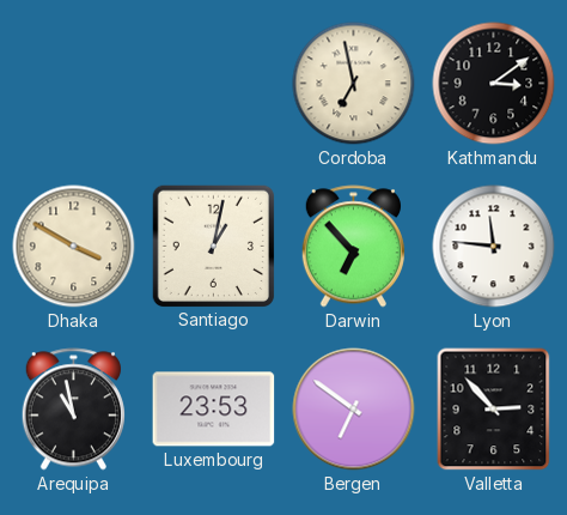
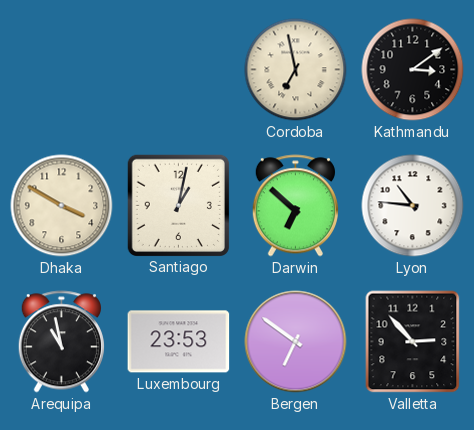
Darwin: 6:53 -> 6:52
Lyon: 11:46 -> 10:46
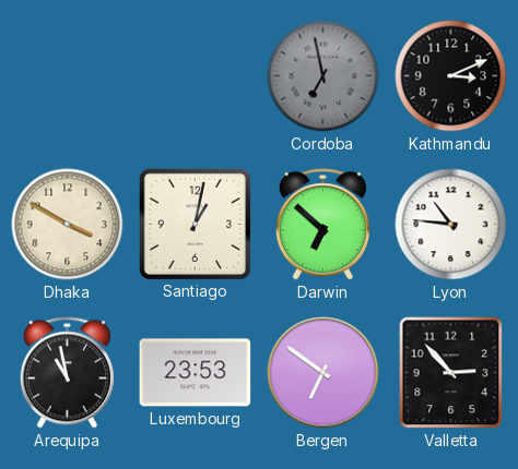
Cordoba dial: cream -> grey
Kathmandu: 3:09 -> 3:11
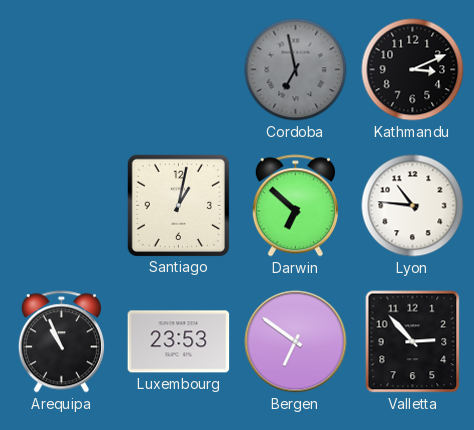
Dhaka: 3:50 -> none
Arequipa: 10:58 -> 10:56
